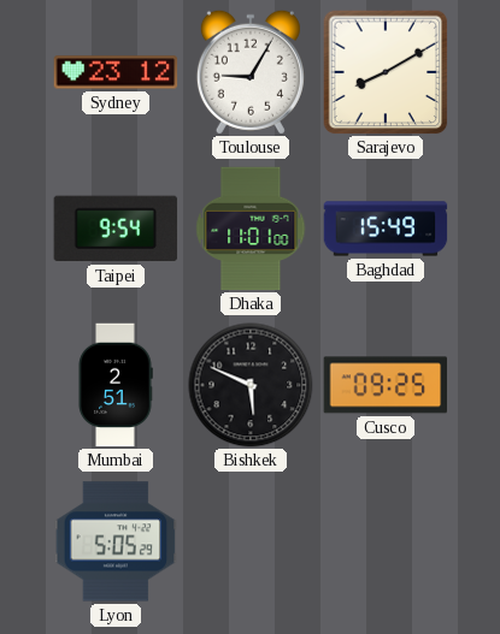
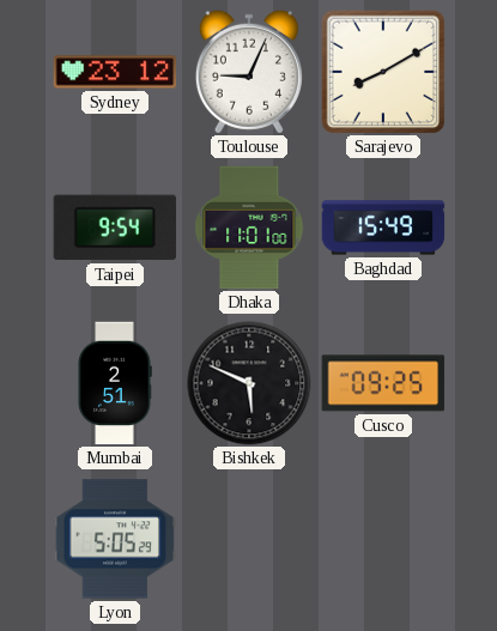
Toulouse: 9:05 -> 9:04
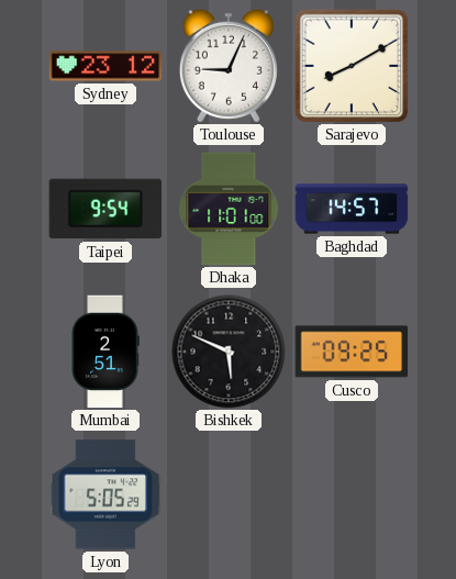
Baghdad: 15:49 -> 14:57
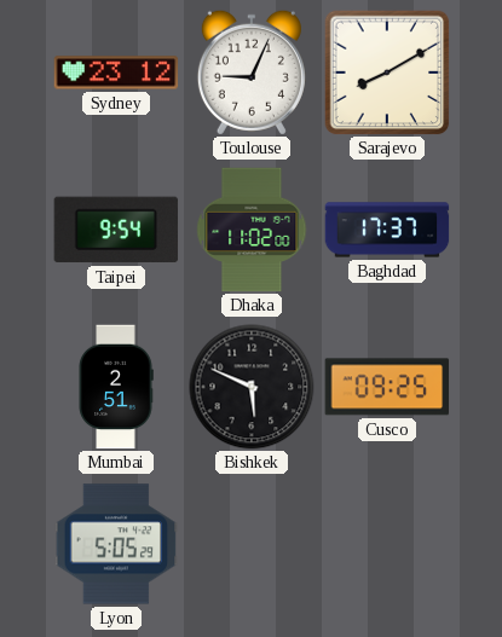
Dhaka: 11:01 -> 11:02
Baghdad: 14:57 -> 17:37
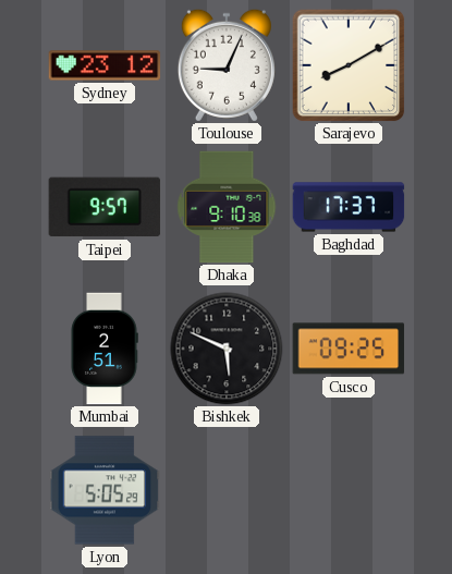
Taipei: 9:54 -> 9:57
Dhaka: 11:02 -> 9:10
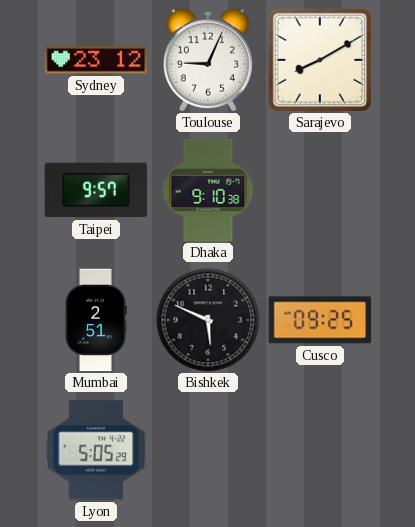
Baghdad: 17:37 -> none
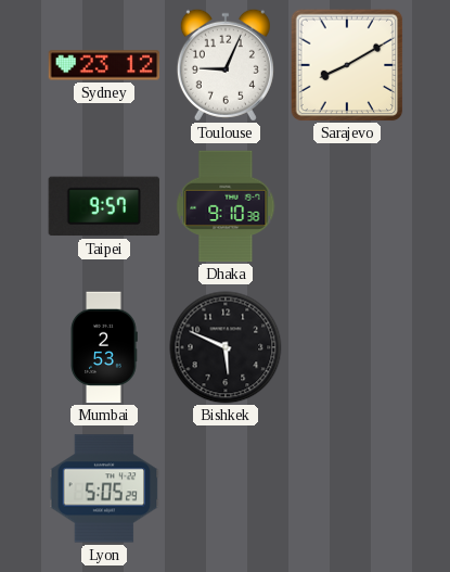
Mumbai: 2:51 -> 2:53
Cusco: 09:25 -> none
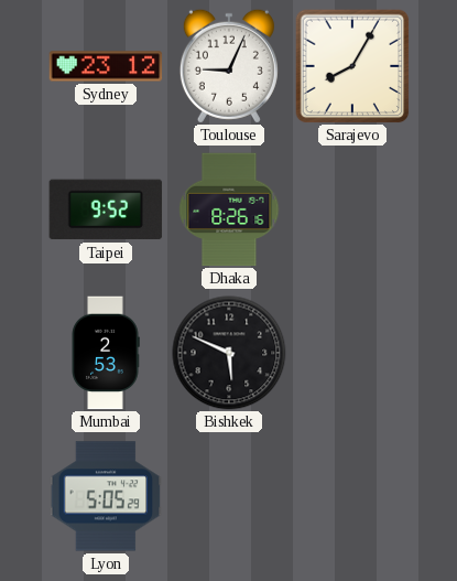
Sarajevo: 8:10 -> 8:05
Taipei: 9:57 -> 9:52
Dhaka: 9:10 -> 8:26
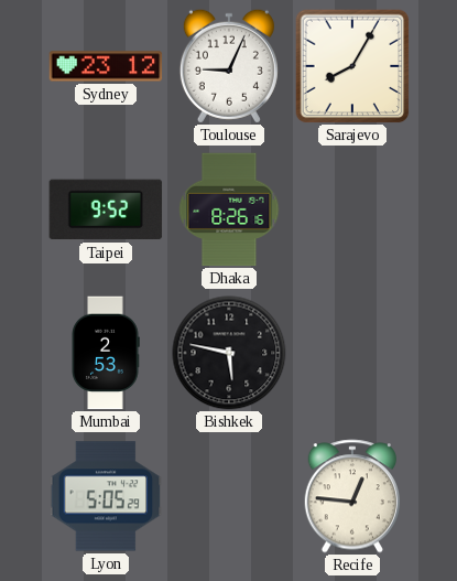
Bishkek: 5:49 -> 5:47
Recife: none -> 12:46
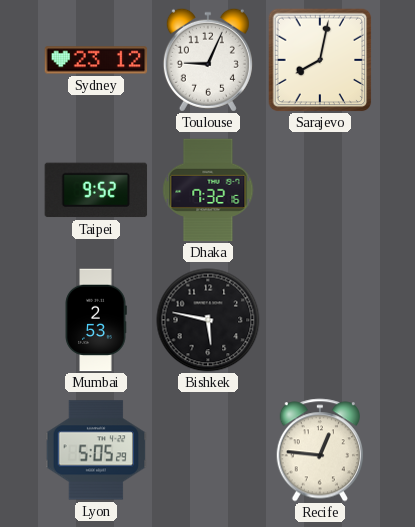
Sarajevo: 8:05 -> 8:02
Dhaka: 8:26 -> 7:32
